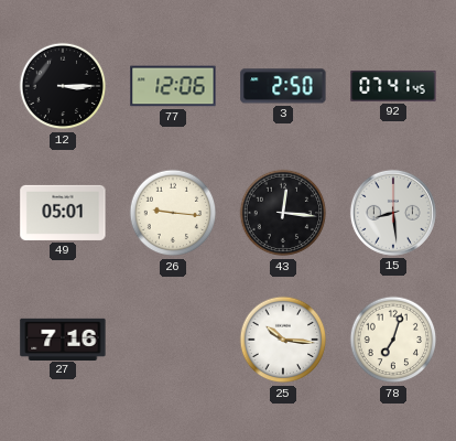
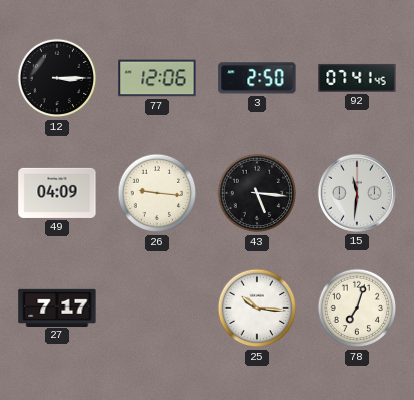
49: 05:01 -> 04:09
43: 12:16 -> 5:16
15: 8:29 -> 11:31
27: 7:16 -> 7:17
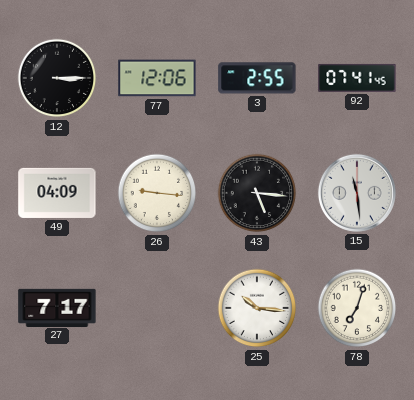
3: 2:50 -> 2:55
15: 11:31 -> 11:29
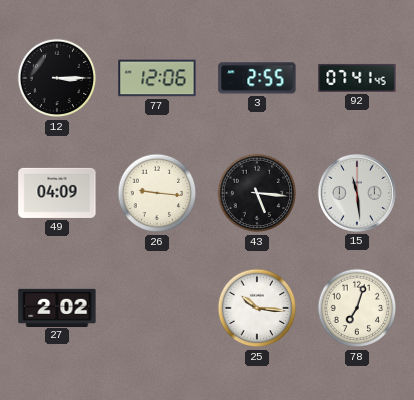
27: 7:17 -> 2:02
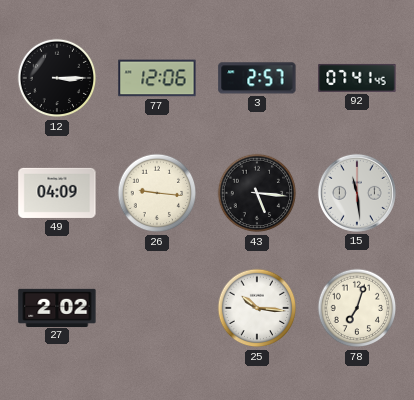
3: 2:55 -> 2:57
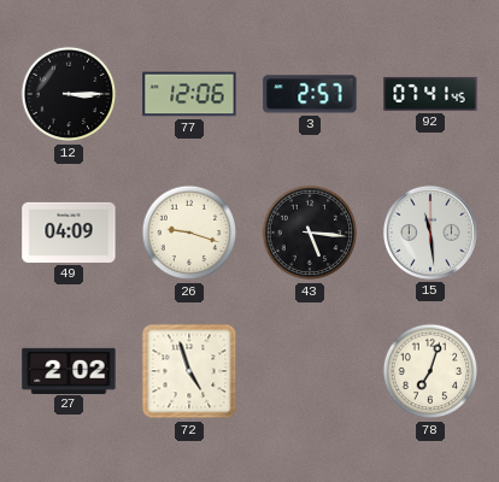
26: 9:16 -> 9:18
72: none -> 4:57
25: 10:16 -> none
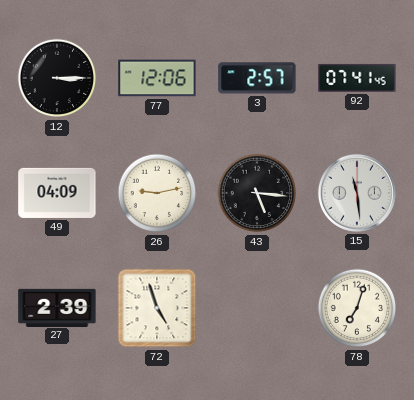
26: 9:18 -> 9:13
27: 2:02 -> 2:39
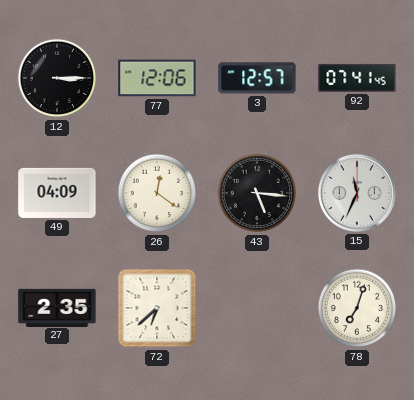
3: 2:57 -> 12:57
26: 9:13 -> 12:21
15: 11:29 -> 11:34
27: 2:39 -> 2:35
72: 4:57 -> 6:38
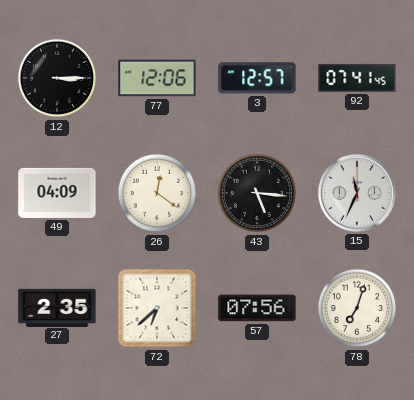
57: none -> 07:56
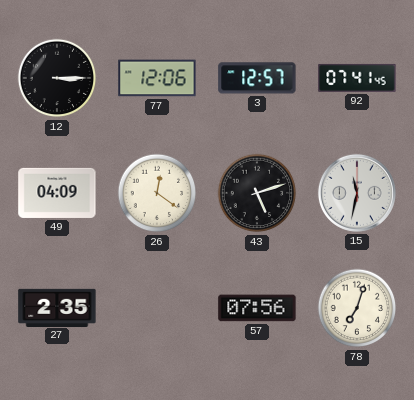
43: 5:16 -> 5:12
15: 11:34 -> 11:32
72: 6:38 -> none
